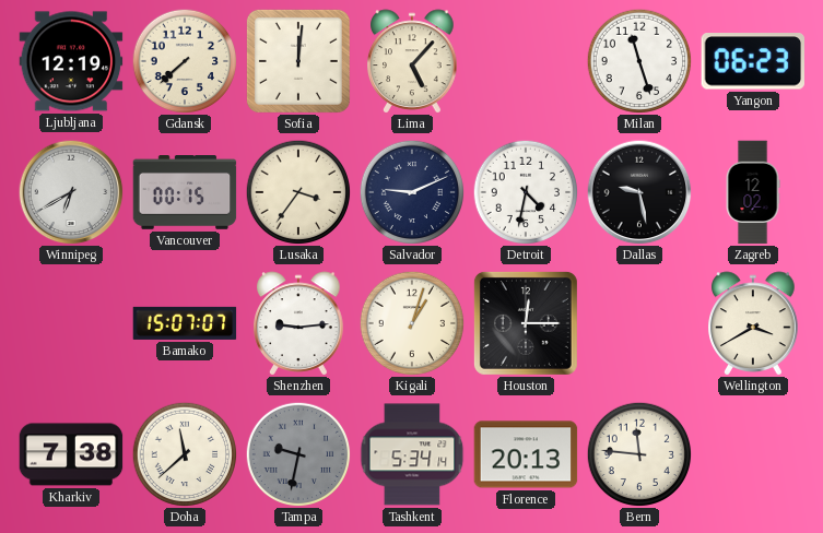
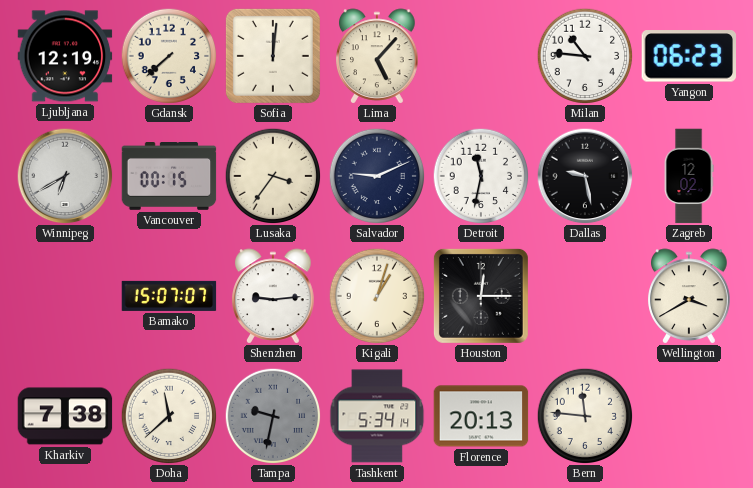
Milan: 11:27 -> 10:46
Detroit: 4:32 -> 11:32
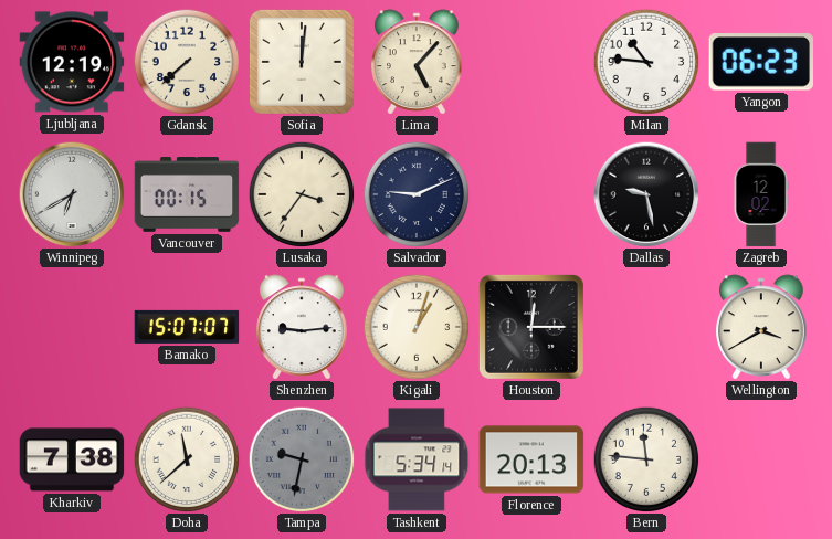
Detroit: 11:32 -> none
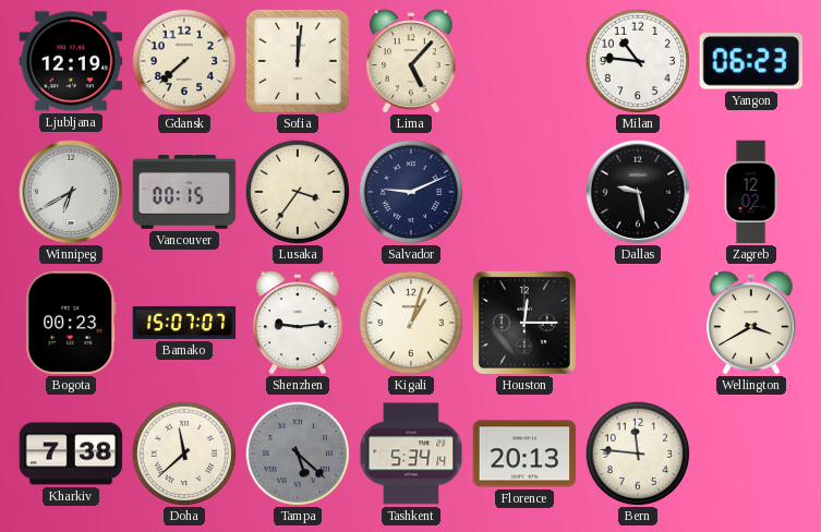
Bogota: none -> 00:23
Tampa: 9:32 -> 5:22
